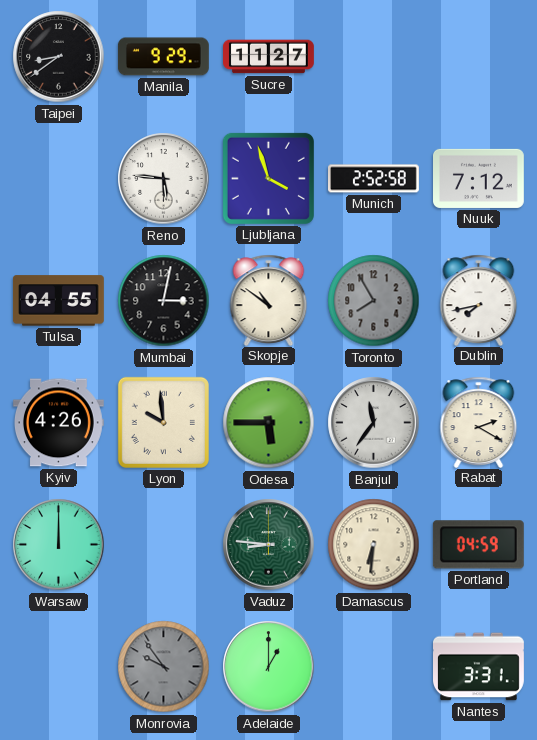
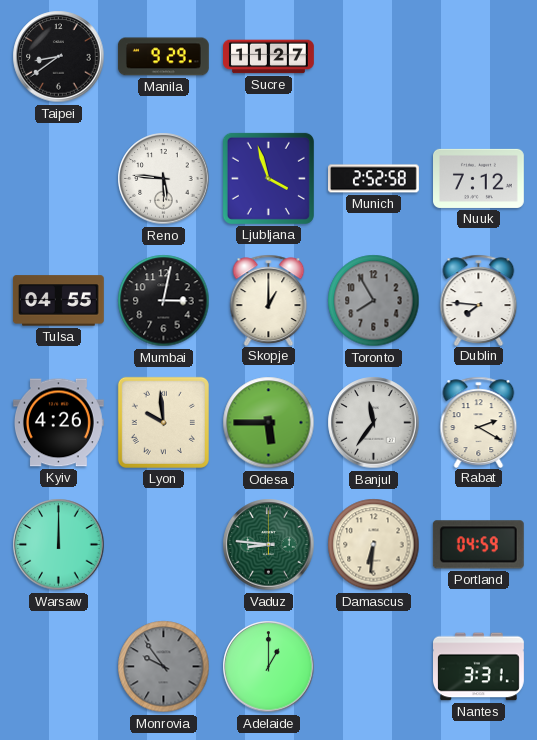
Skopje: 10:51 -> 1:00
Dublin: 7:43 -> 7:46
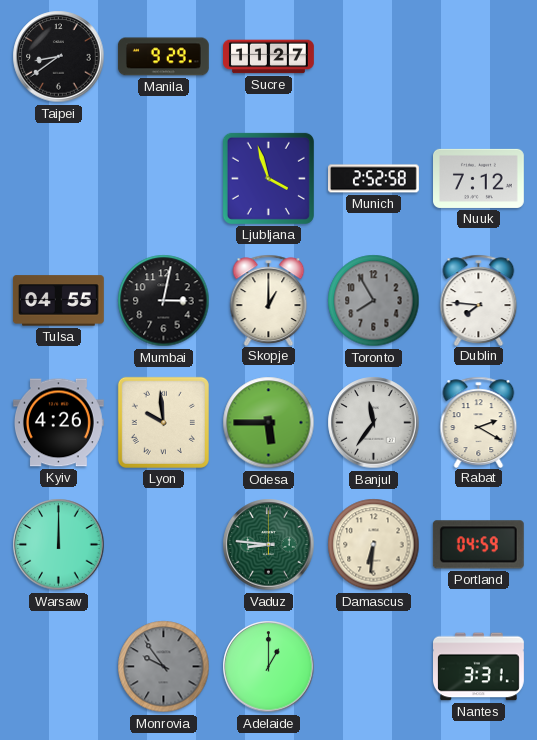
Reno: 5:46 -> none
